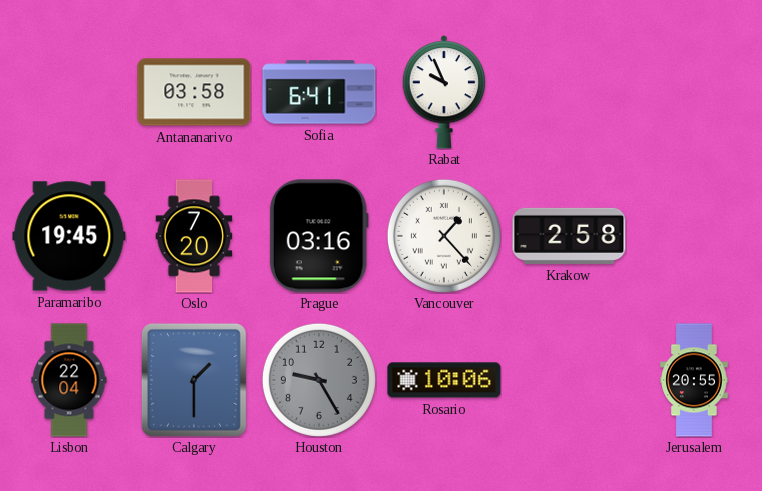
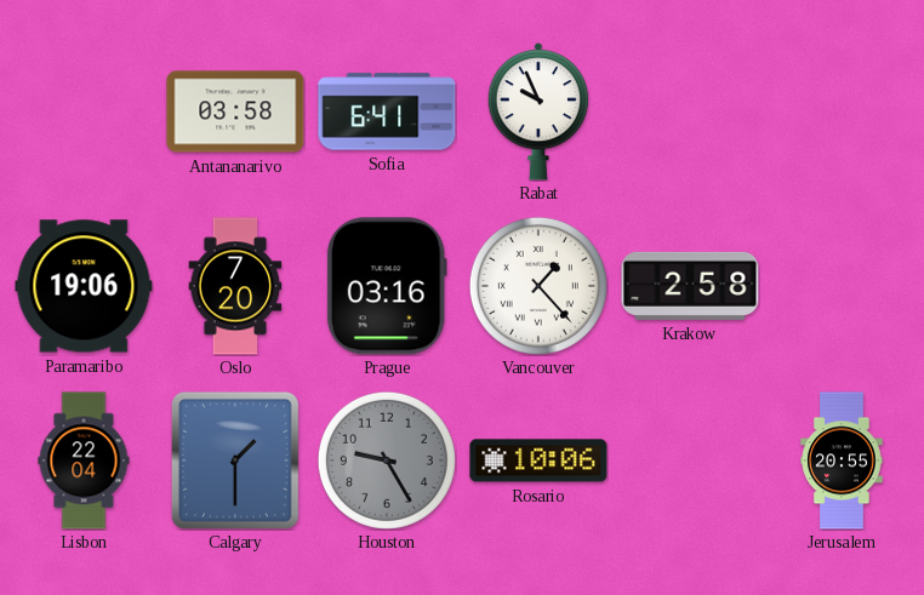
Paramaribo: 19:45 -> 19:06
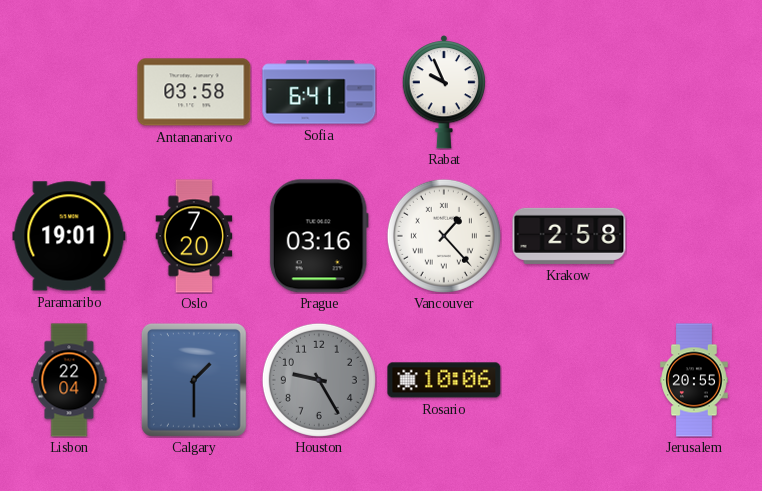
Paramaribo: 19:06 -> 19:01
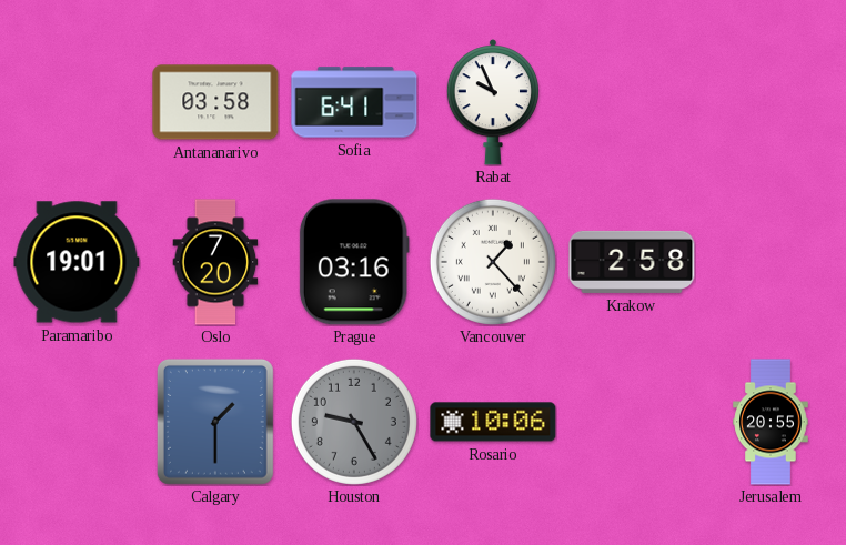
Lisbon: 22:04 -> none
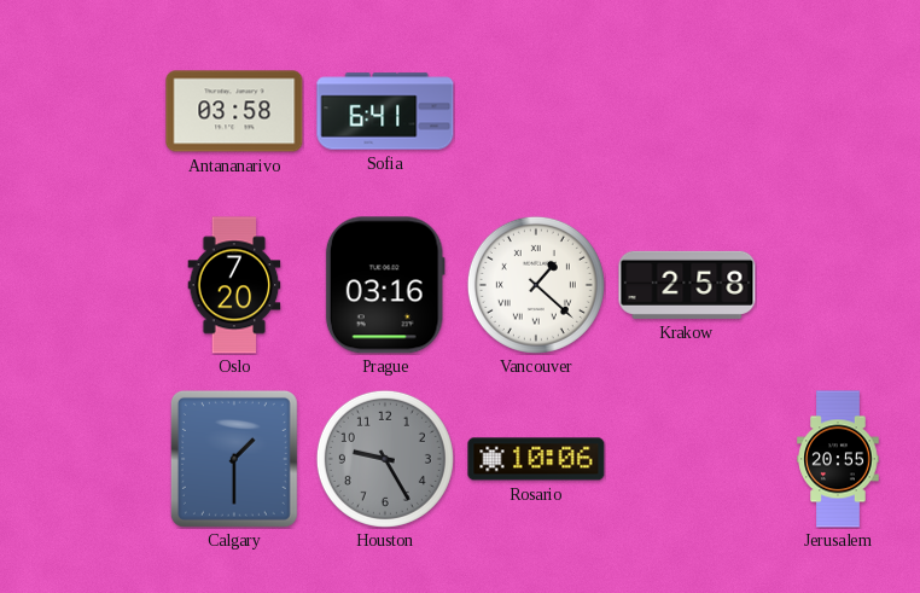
Rabat: 9:56 -> none
Paramaribo: 19:01 -> none
Vancouver: 1:23 -> 1:22
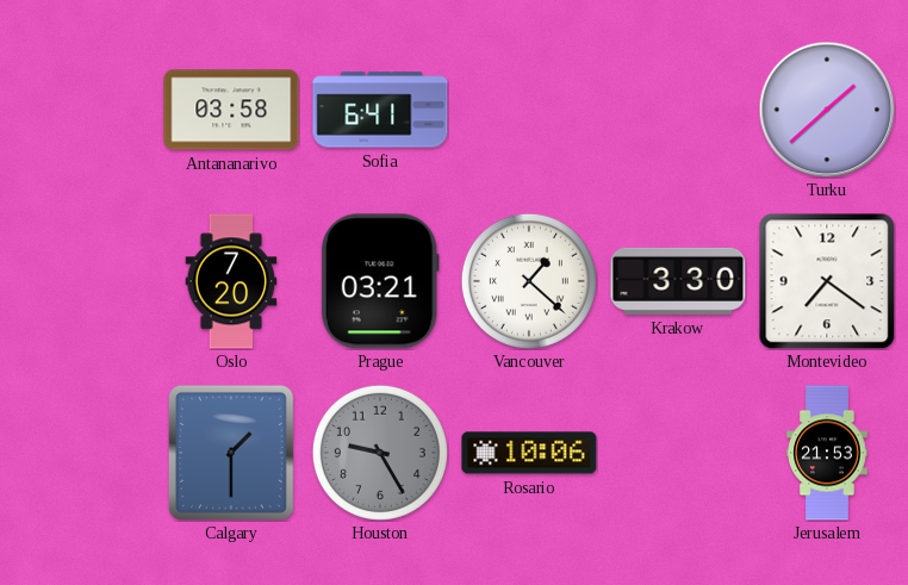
Turku: none -> 1:38
Prague: 03:16 -> 03:21
Krakow: 2:58 -> 3:30
Montevideo: none -> 7:21
Jerusalem: 20:55 -> 21:53
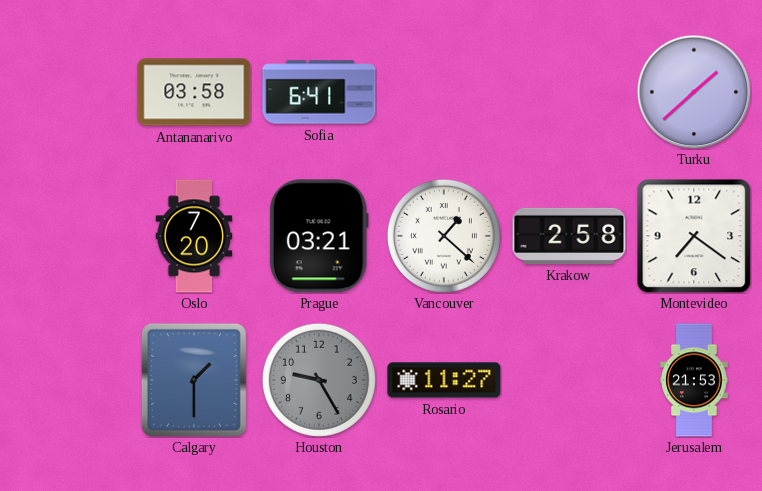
Krakow: 3:30 -> 2:58
Rosario: 10:06 -> 11:27
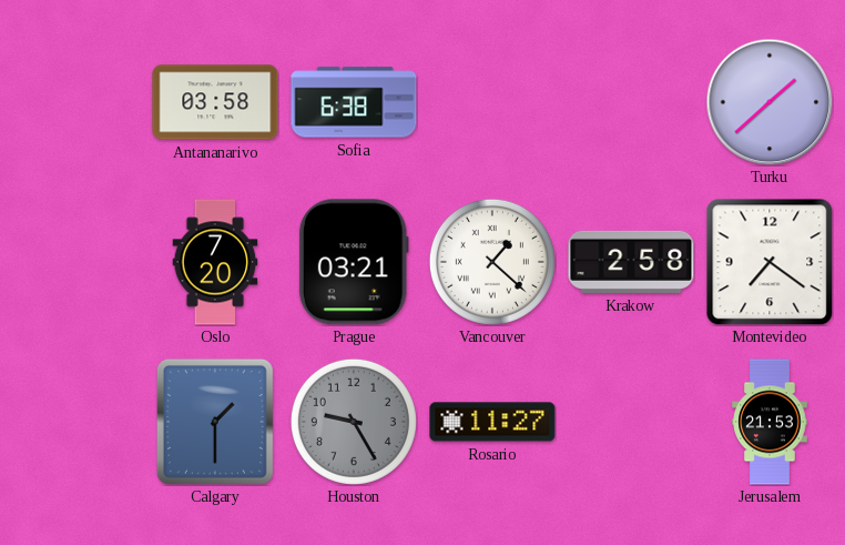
Sofia: 6:41 -> 6:38
